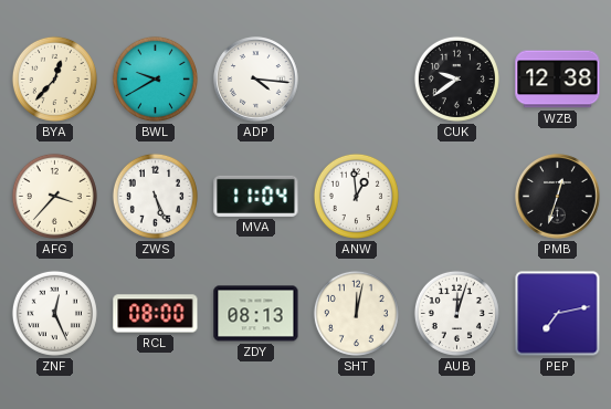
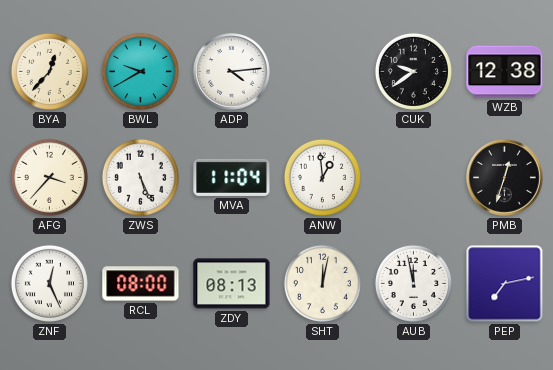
ADP: 4:16 -> 4:14
AUB: 12:03 -> 11:58
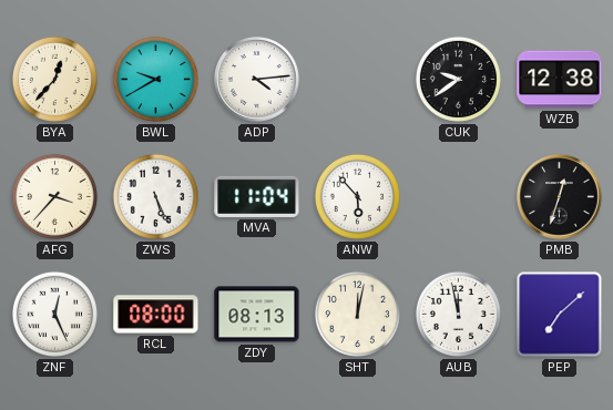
ANW: 12:59 -> 5:53
PEP: 7:13 -> 7:08
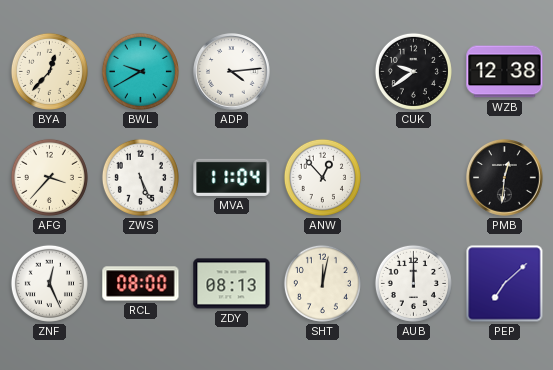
ANW: 5:53 -> 12:53
PMB: 12:33 -> 12:31
AUB: 11:58 -> 12:00
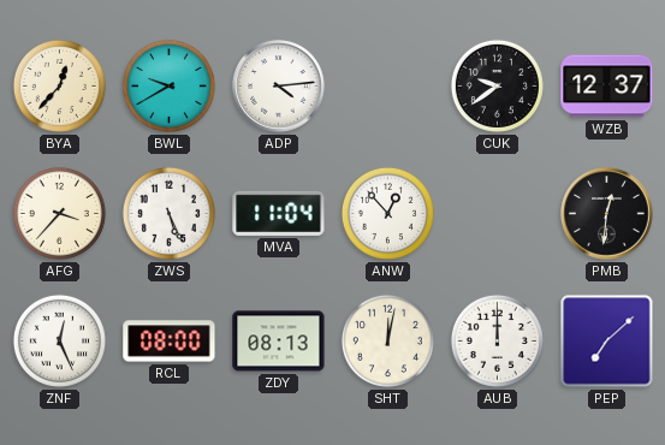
WZB: 12:38 -> 12:37
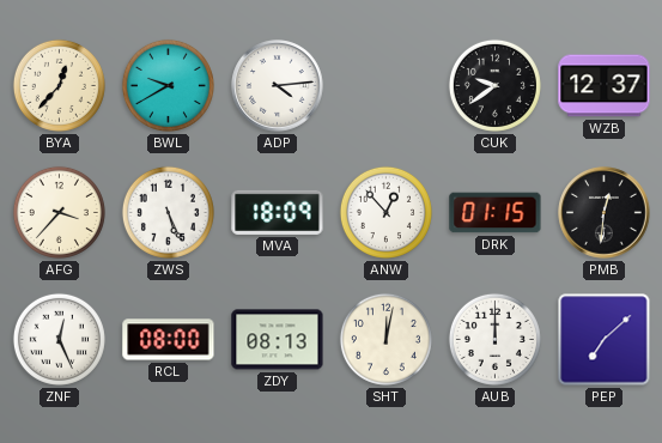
MVA: 11:04 -> 18:09
DRK: none -> 01:15
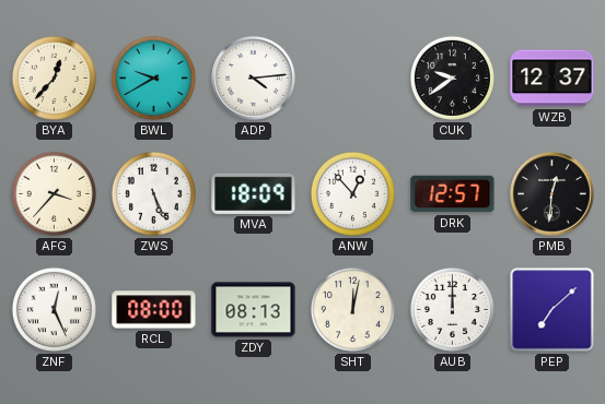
DRK: 01:15 -> 12:57
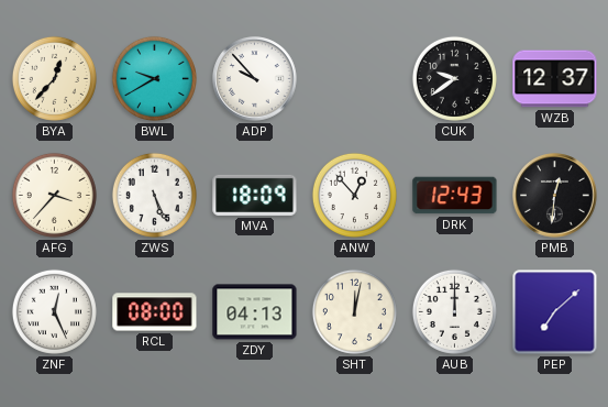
ADP: 4:14 -> 9:53
DRK: 12:57 -> 12:43
ZDY: 08:13 -> 04:13
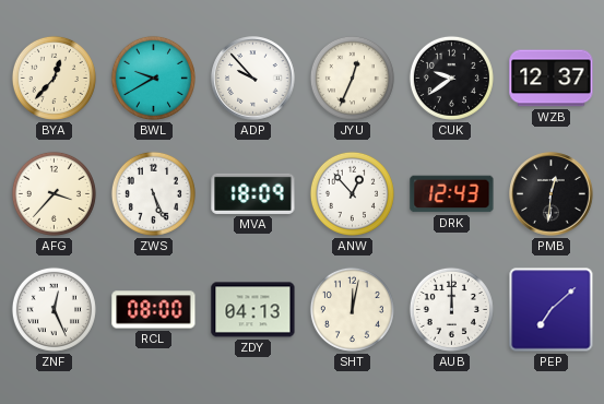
JYU: none -> 12:34
